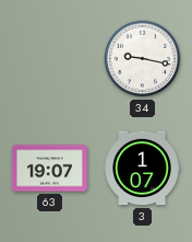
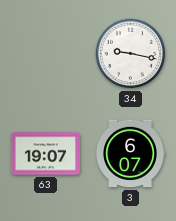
3: 1:07 -> 6:07
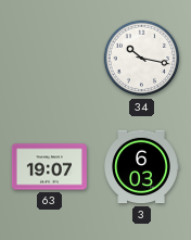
34: 9:17 -> 10:17
3: 6:07 -> 6:03
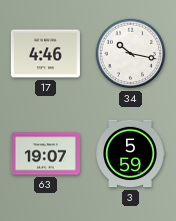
17: none -> 4:46
3: 6:03 -> 5:59
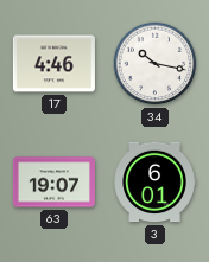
3: 5:59 -> 6:01
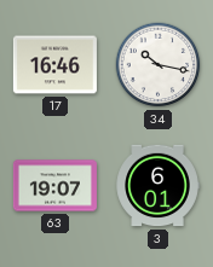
17: 4:46 -> 16:46
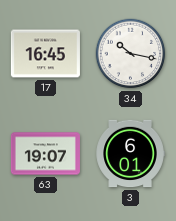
17: 16:46 -> 16:45
